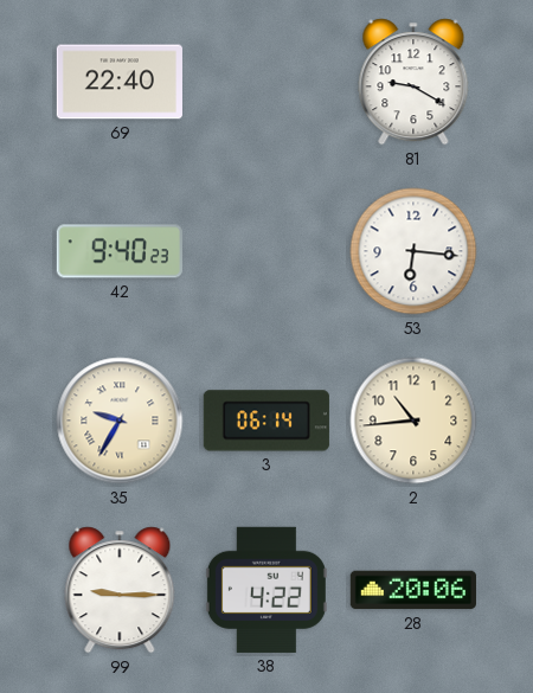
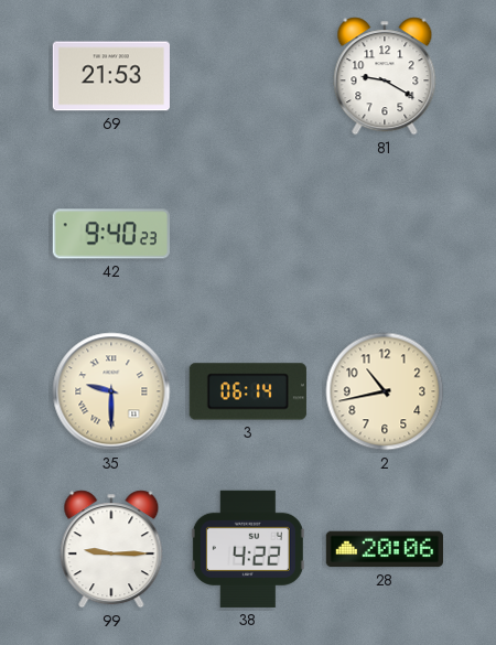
69: 22:40 -> 21:53
53: 6:16 -> none
35: 9:35 -> 9:30
2: 10:44 -> 10:43
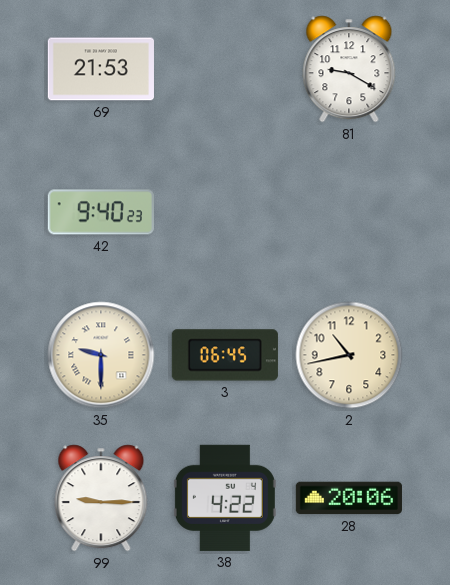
3: 06:14 -> 06:45
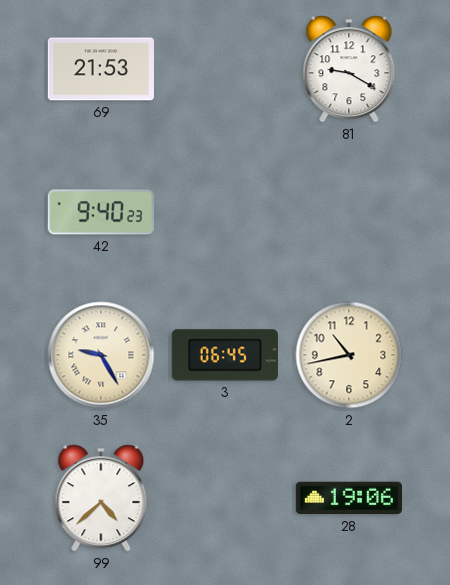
35: 9:30 -> 9:25
99: 9:15 -> 4:38
38: 4:22 -> none
28: 20:06 -> 19:06
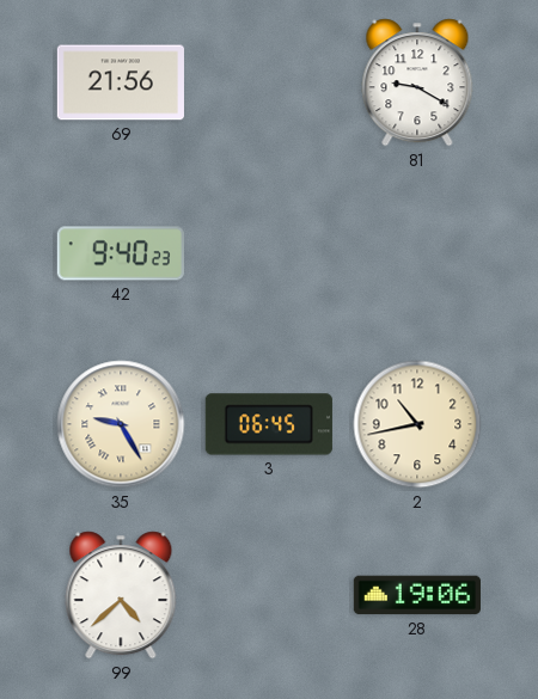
69: 21:53 -> 21:56
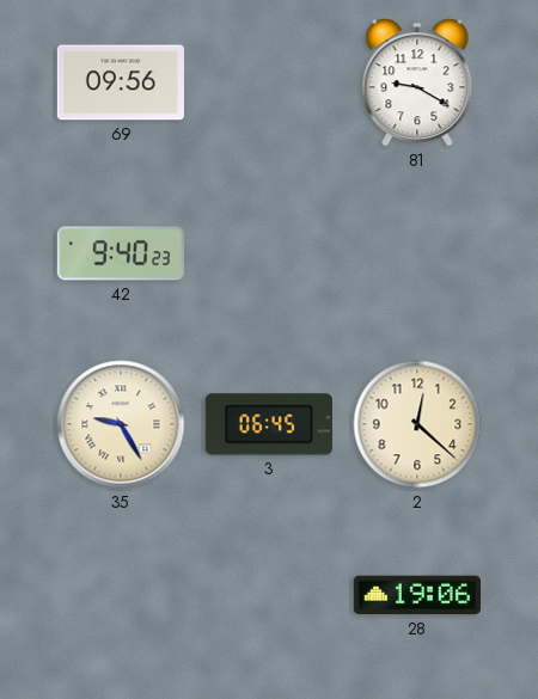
69: 21:56 -> 09:56
2: 10:43 -> 12:22
99: 4:38 -> none
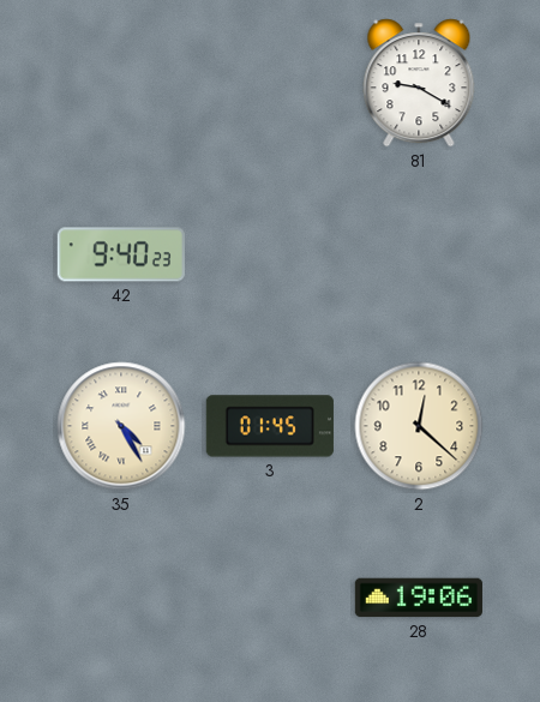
69: 09:56 -> none
35: 9:25 -> 4:25
3: 06:45 -> 01:45
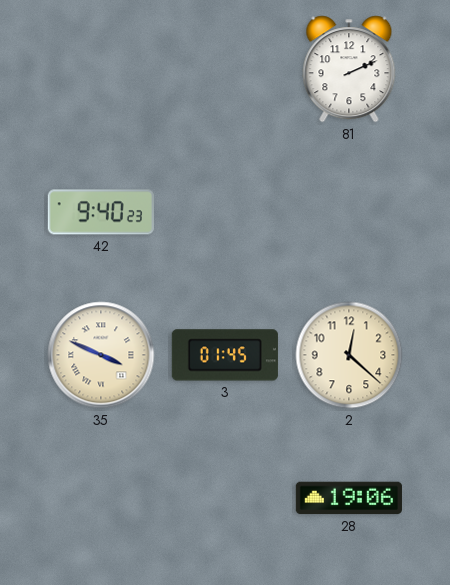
81: 9:20 -> 2:11
35: 4:25 -> 3:49
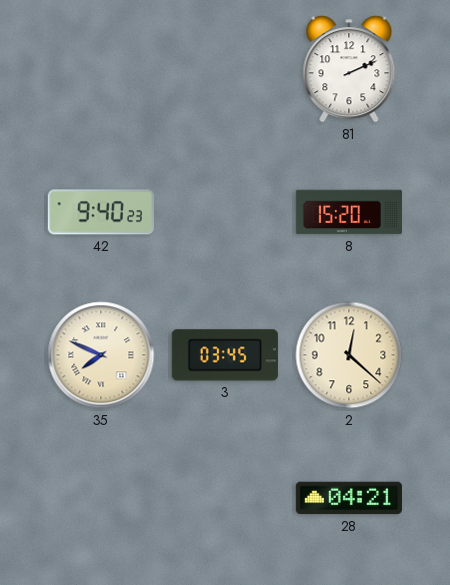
8: none -> 15:20
35: 3:49 -> 7:49
3: 01:45 -> 03:45
28: 19:06 -> 04:21
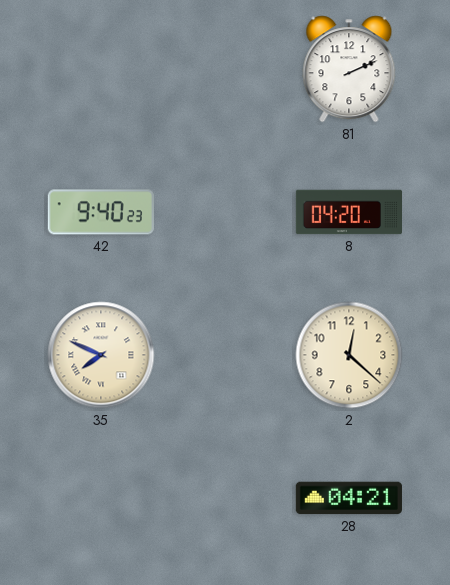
8: 15:20 -> 04:20
3: 03:45 -> none
